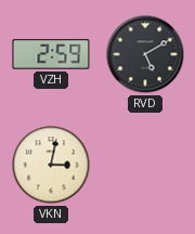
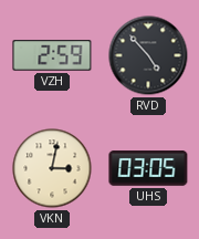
RVD: 5:10 -> 4:53
UHS: none -> 03:05
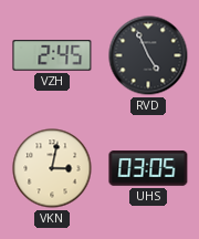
VZH: 2:59 -> 2:45
RVD: 4:53 -> 4:56
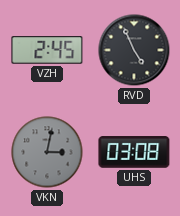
VKN dial: cream -> grey
UHS: 03:05 -> 03:08
